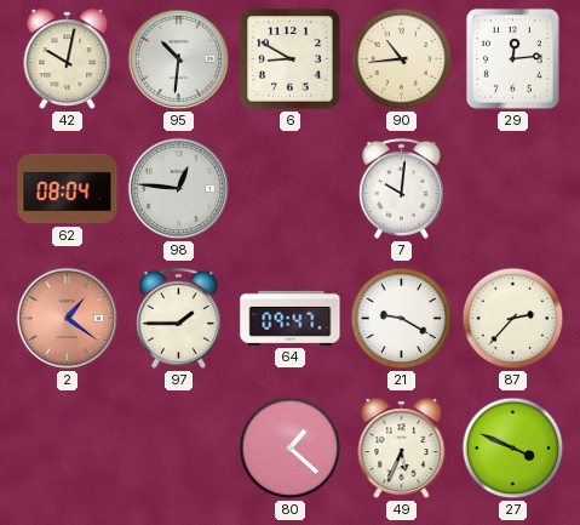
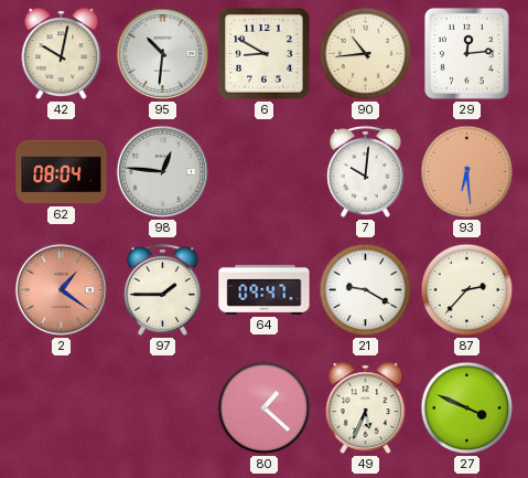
93: none -> 6:29
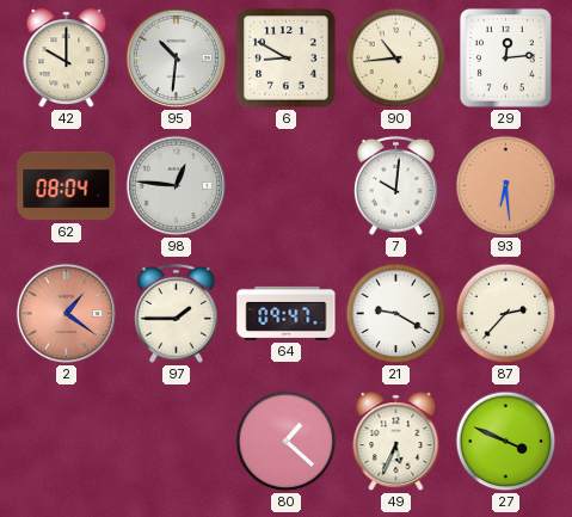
42: 10:02 -> 10:00
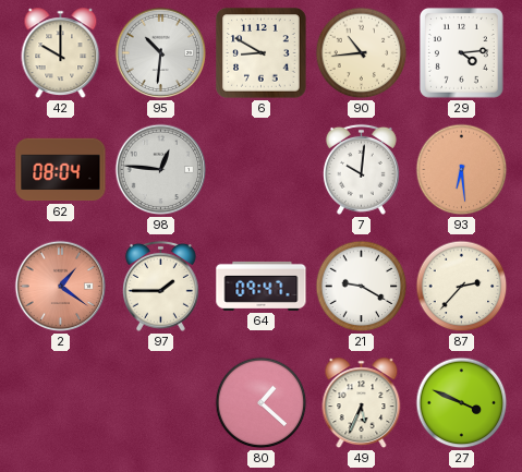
29: 12:14 -> 4:14
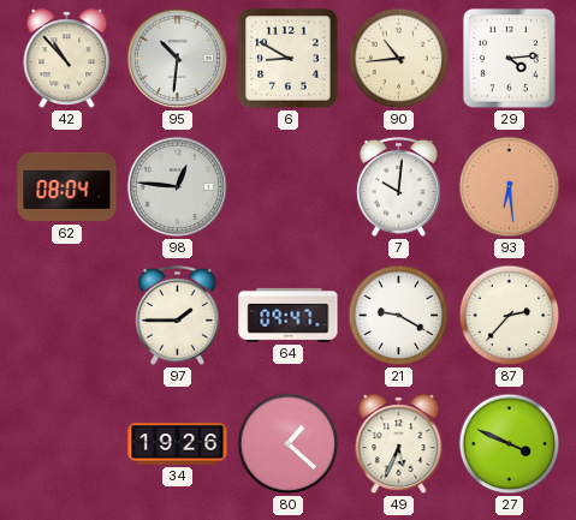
42: 10:00 -> 10:53
2: 1:21 -> none
34: none -> 19:26
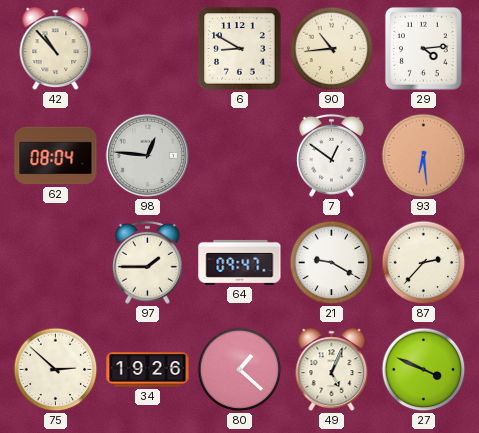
95: 10:31 -> none
7: 10:01 -> 12:51
75: none -> 2:52
49: 5:34 -> 5:04
